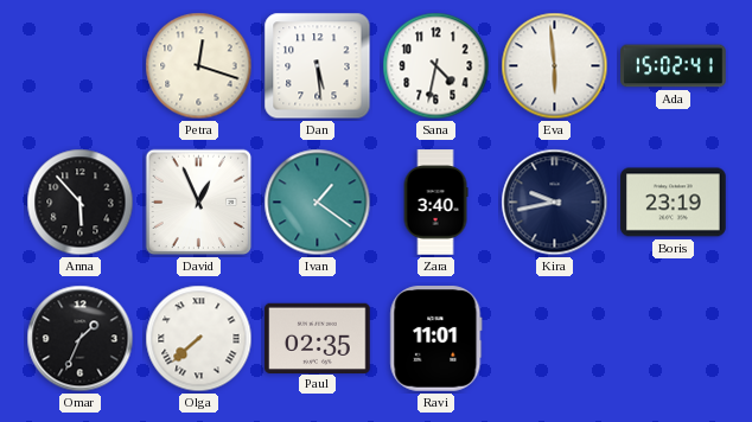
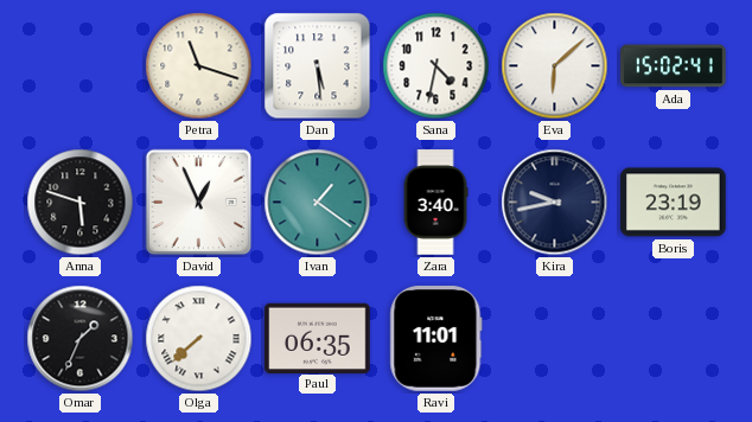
Petra: 12:18 -> 11:18
Eva: 5:59 -> 6:08
Anna: 5:53 -> 5:48
Paul: 02:35 -> 06:35
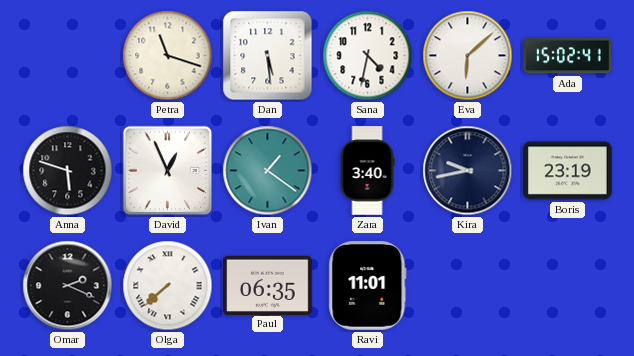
Omar: 1:34 -> 2:19
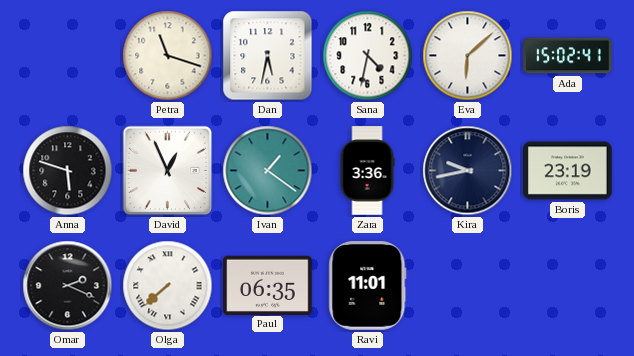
Dan: 5:29 -> 5:32
Zara: 3:40 -> 3:36
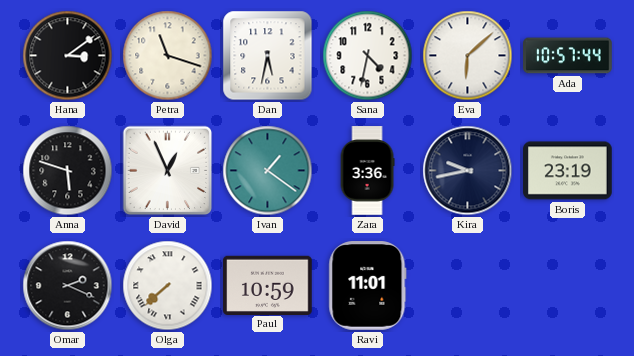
Hana: none -> 3:09
Ada: 15:02 -> 10:57
Paul: 06:35 -> 10:59
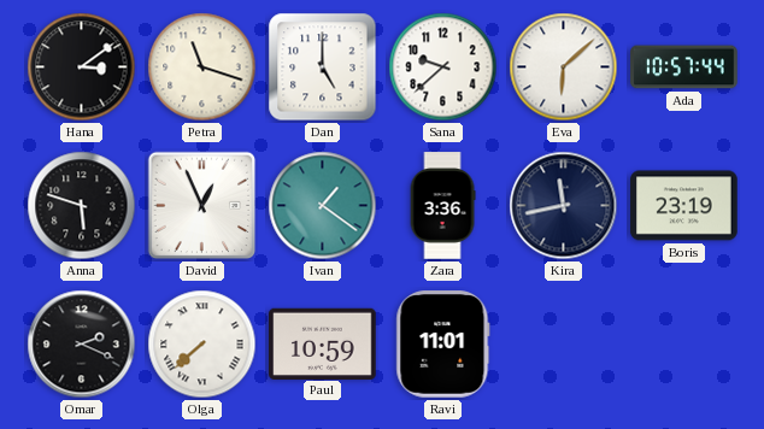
Dan: 5:32 -> 5:00
Sana: 4:32 -> 9:38
Kira: 9:43 -> 11:43
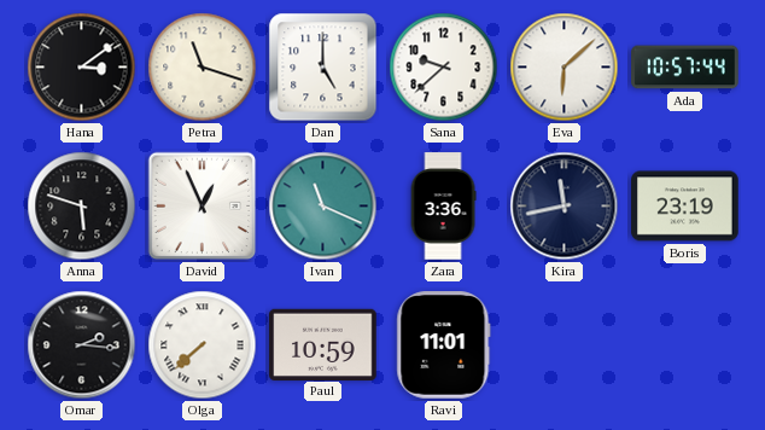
Ivan: 1:21 -> 11:19
Omar: 2:19 -> 2:16
